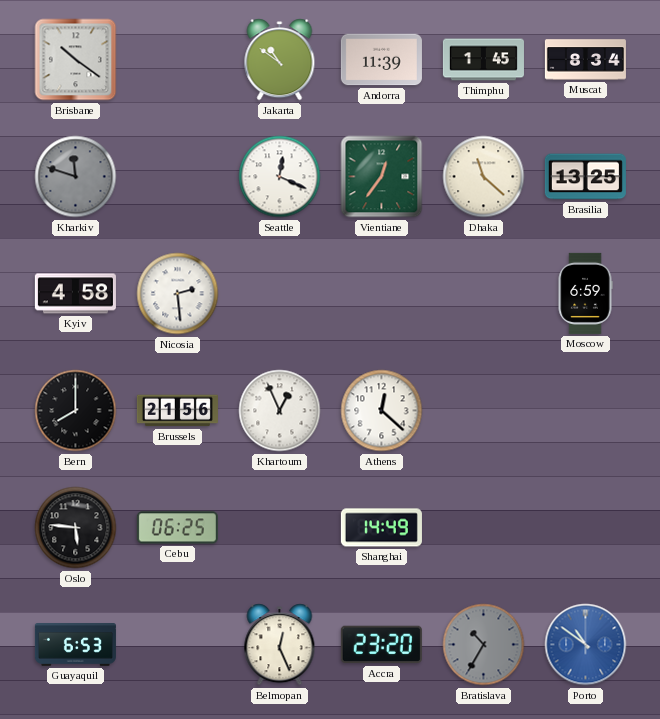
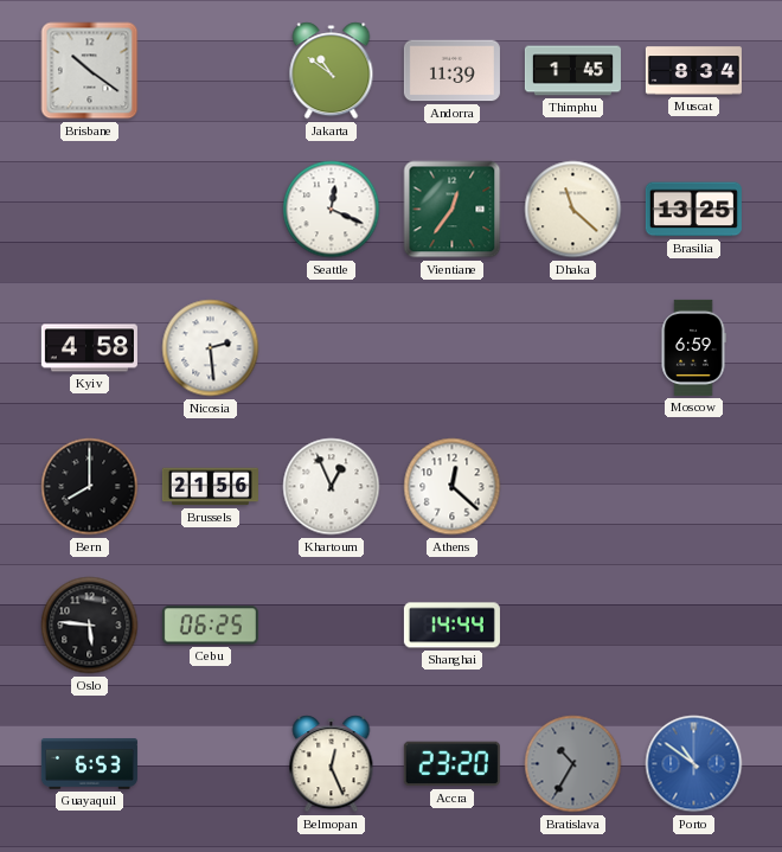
Kharkiv: 11:48 -> none
Shanghai: 14:49 -> 14:44
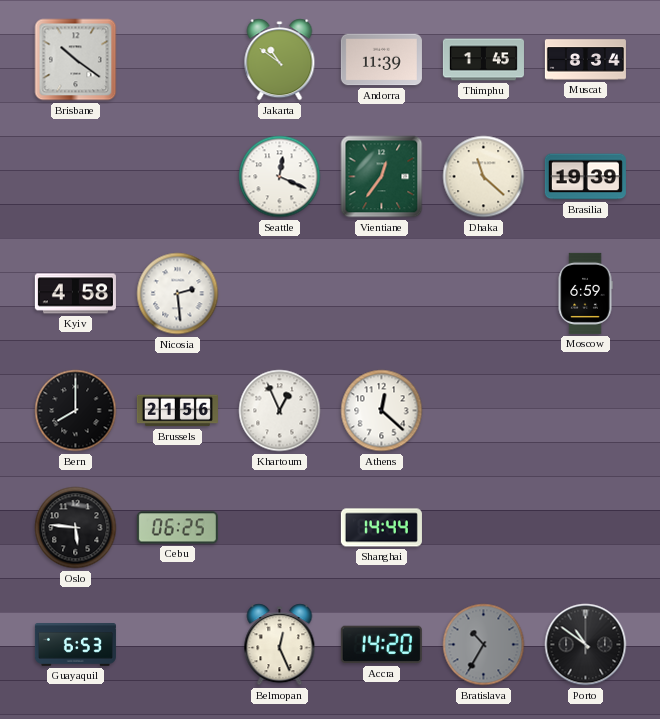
Brasilia: 13:25 -> 19:39
Accra: 23:20 -> 14:20
Porto dial: blue -> black
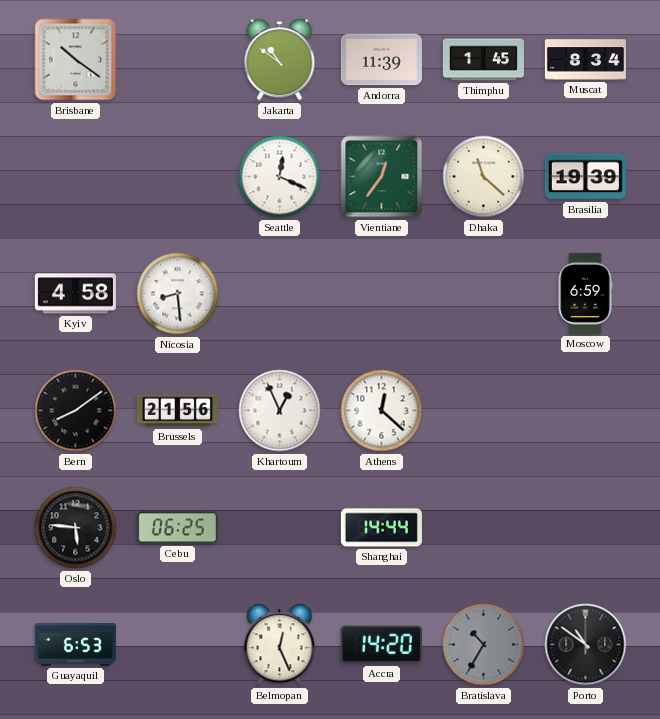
Nicosia: 2:29 -> 8:29
Bern: 8:00 -> 8:09
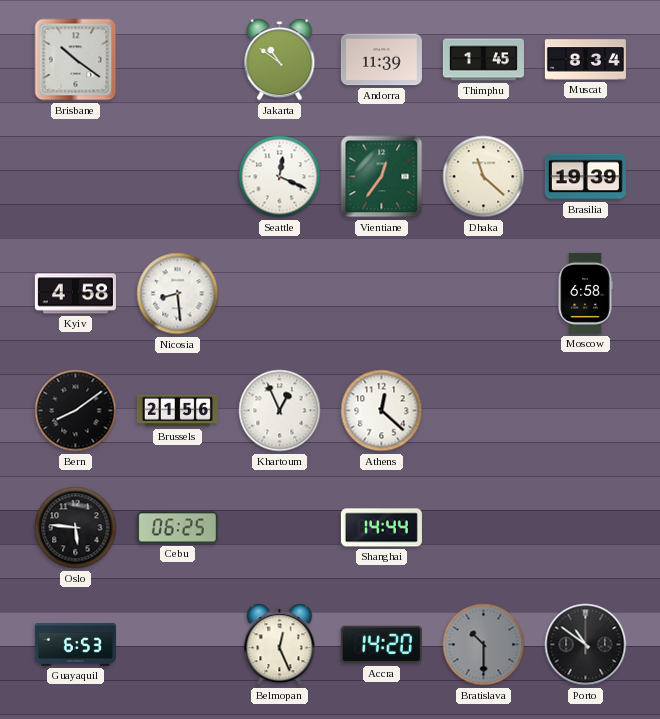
Moscow: 6:59 -> 6:58
Bratislava: 10:35 -> 10:30
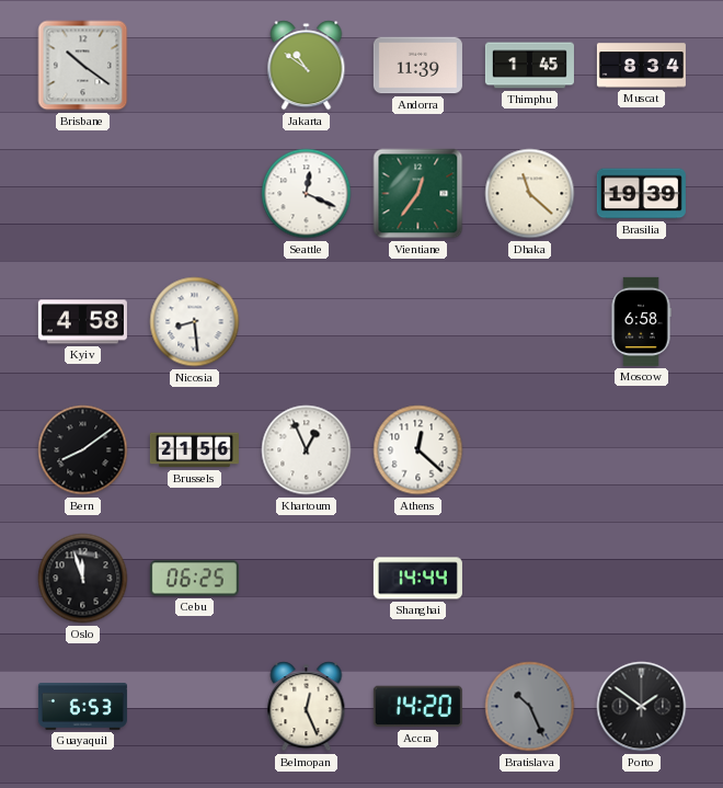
Oslo: 5:46 -> 11:57
Bratislava: 10:30 -> 10:26
Porto: 10:51 -> 1:51
